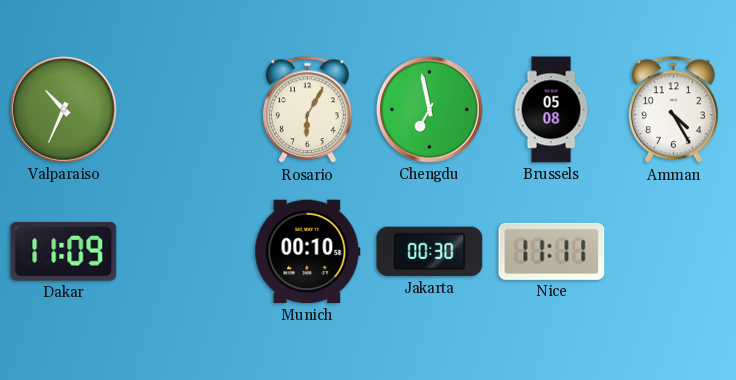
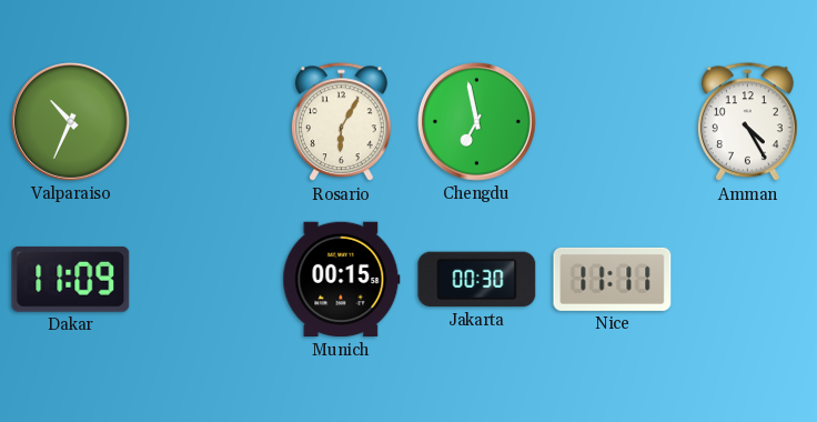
Brussels: 05:08 -> none
Munich: 00:10 -> 00:15
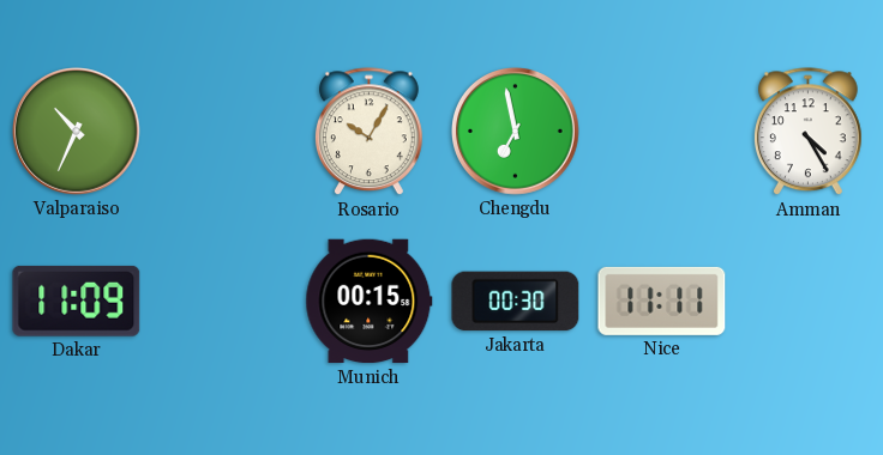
Rosario: 6:05 -> 10:05
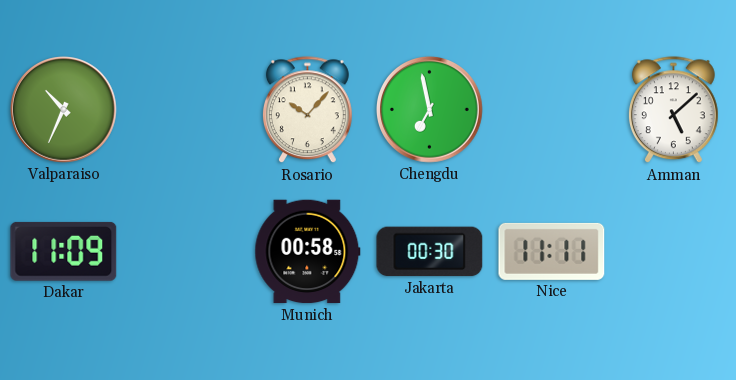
Rosario: 10:05 -> 10:07
Amman: 4:25 -> 5:08
Munich: 00:15 -> 00:58
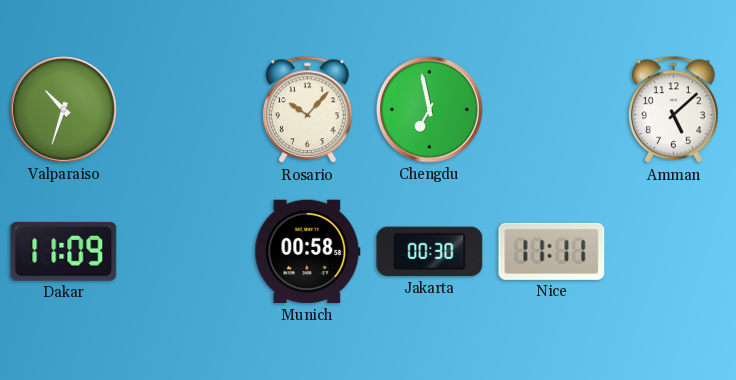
Valparaiso: 10:34 -> 10:33
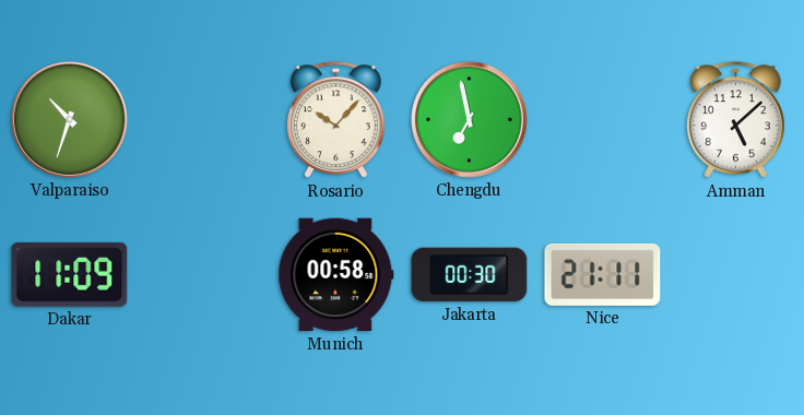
Nice: 11:11 -> 21:11
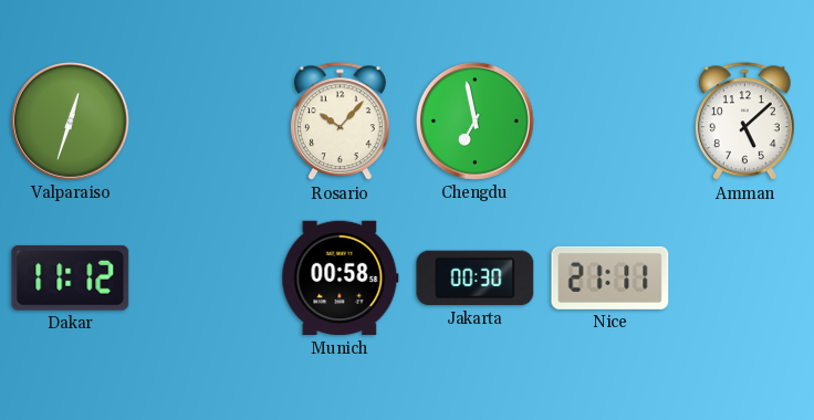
Valparaiso: 10:33 -> 12:33
Dakar: 11:09 -> 11:12
